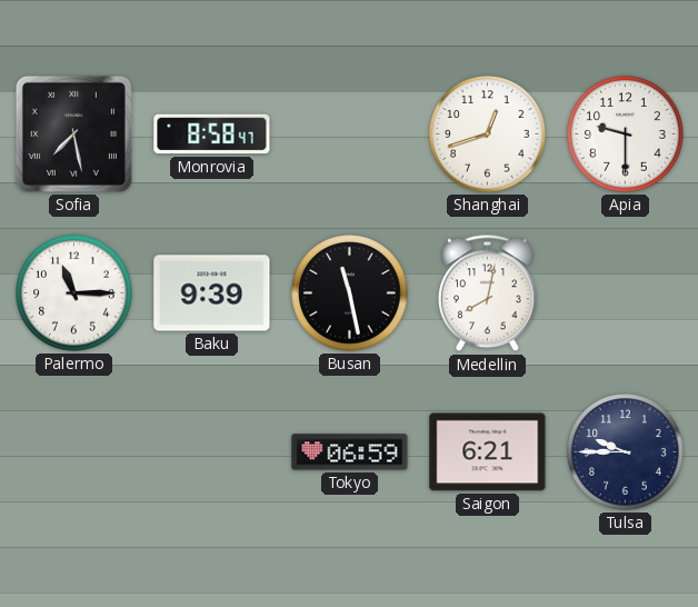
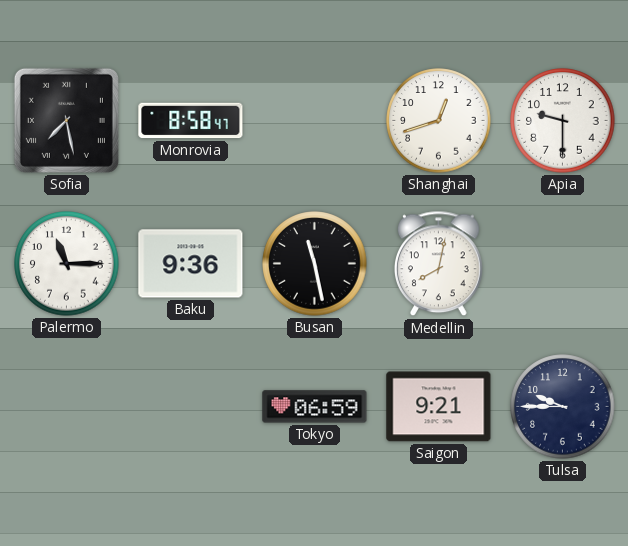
Baku: 9:39 -> 9:36
Saigon: 6:21 -> 9:21
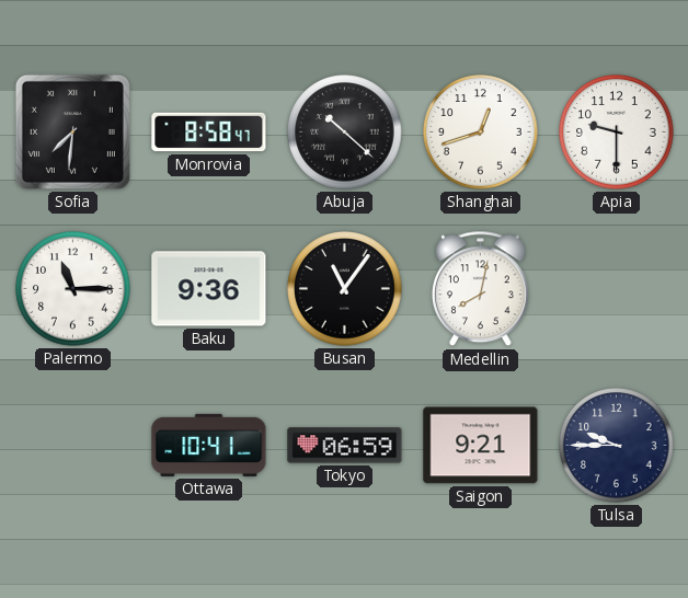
Sofia: 7:28 -> 7:31
Abuja: none -> 10:22
Busan: 11:28 -> 11:06
Ottawa: none -> 10:41
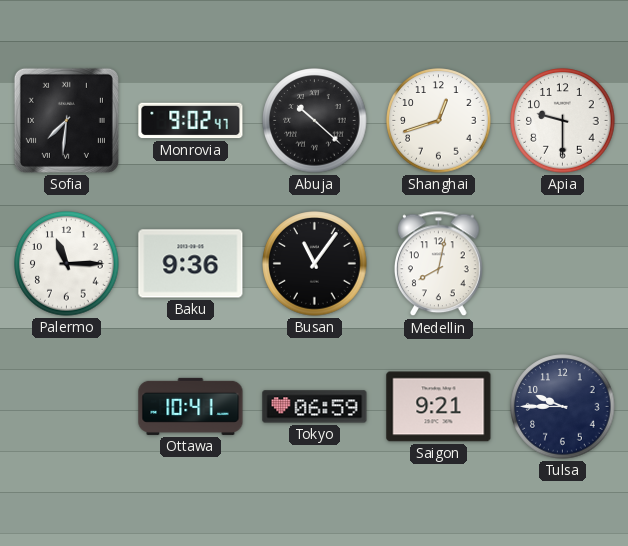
Monrovia: 8:58 -> 9:02
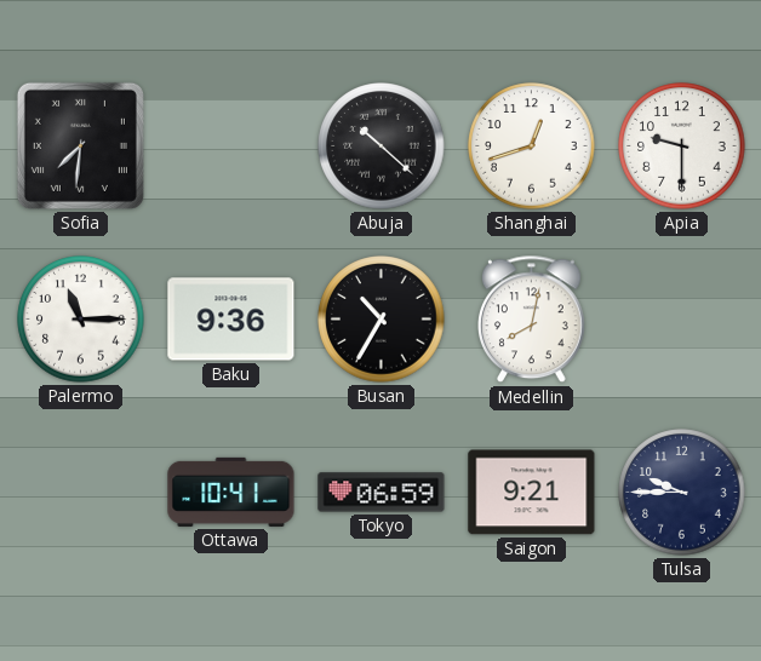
Monrovia: 9:02 -> none
Busan: 11:06 -> 10:35
